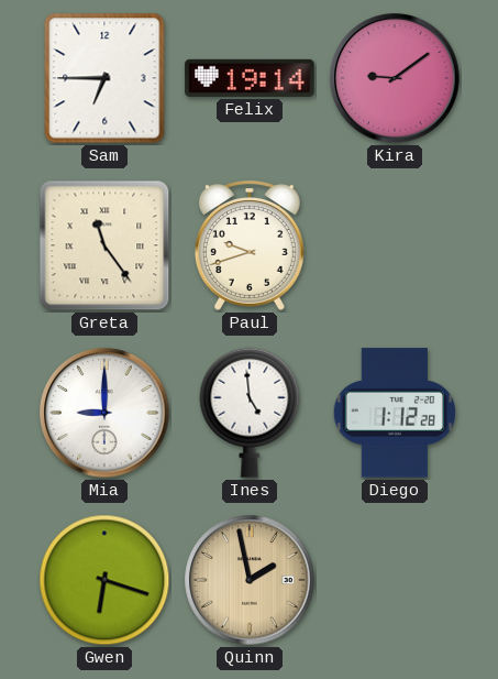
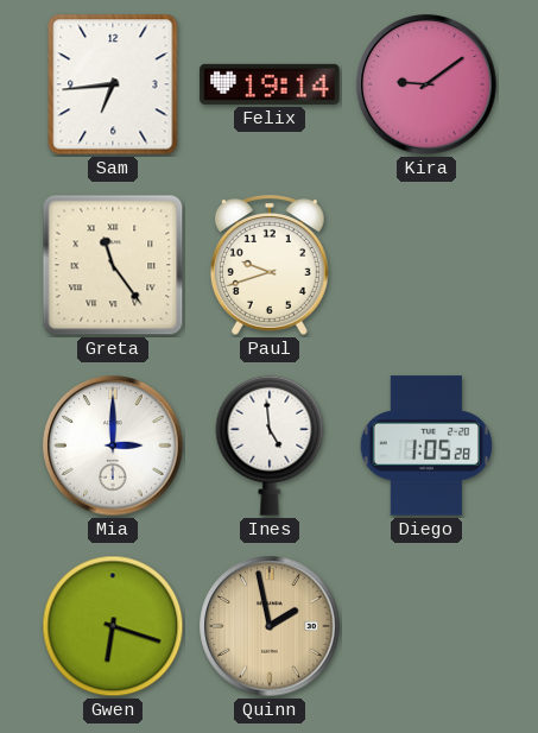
Sam: 6:45 -> 6:44
Mia: 9:00 -> 3:00
Diego: 1:12 -> 1:05
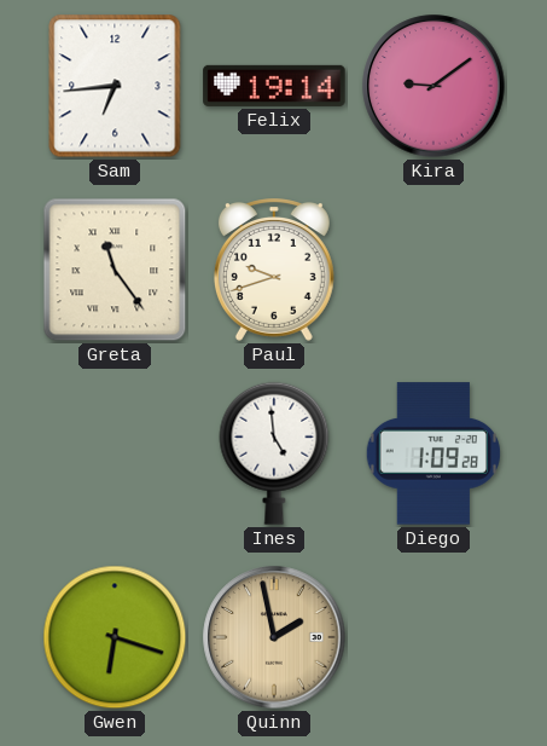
Mia: 3:00 -> none
Diego: 1:05 -> 1:09
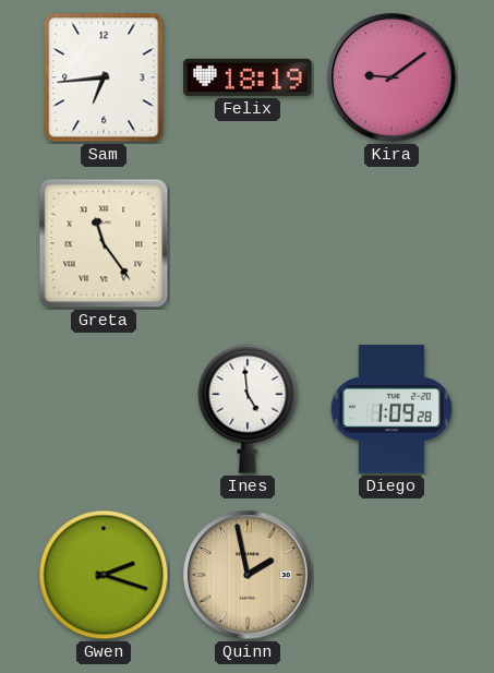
Felix: 19:14 -> 18:19
Paul: 9:42 -> none
Gwen: 6:18 -> 2:18
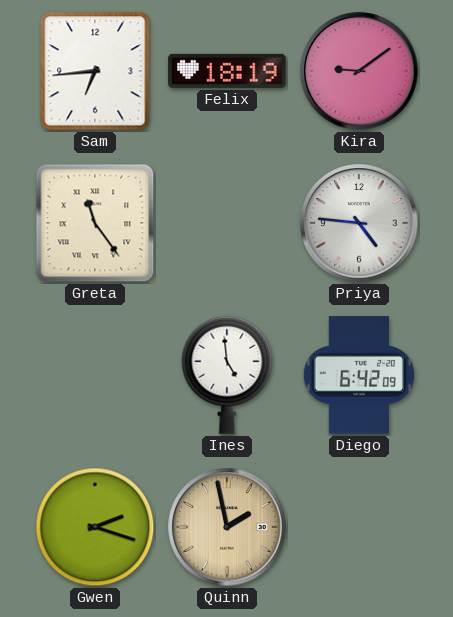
Priya: none -> 4:46
Diego: 1:09 -> 6:42
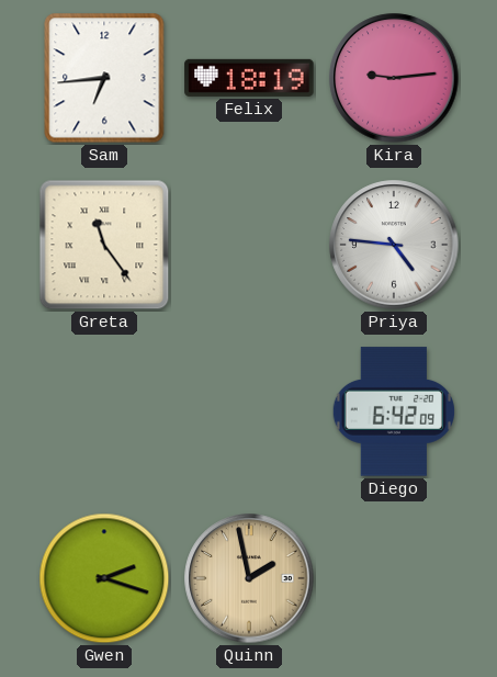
Kira: 9:09 -> 9:14
Ines: 4:59 -> none
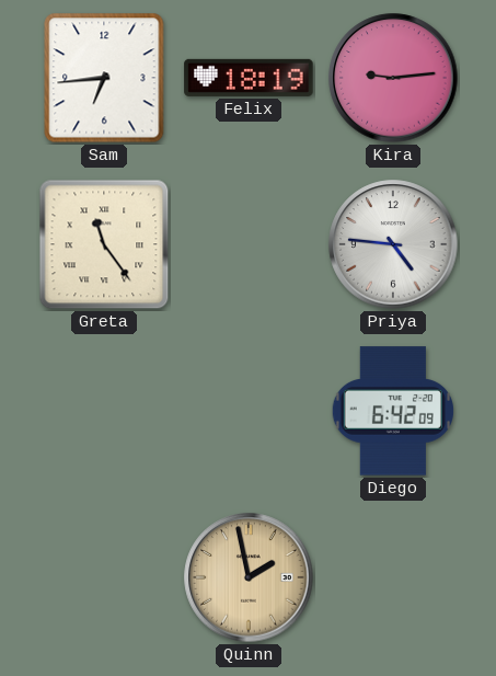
Gwen: 2:18 -> none
